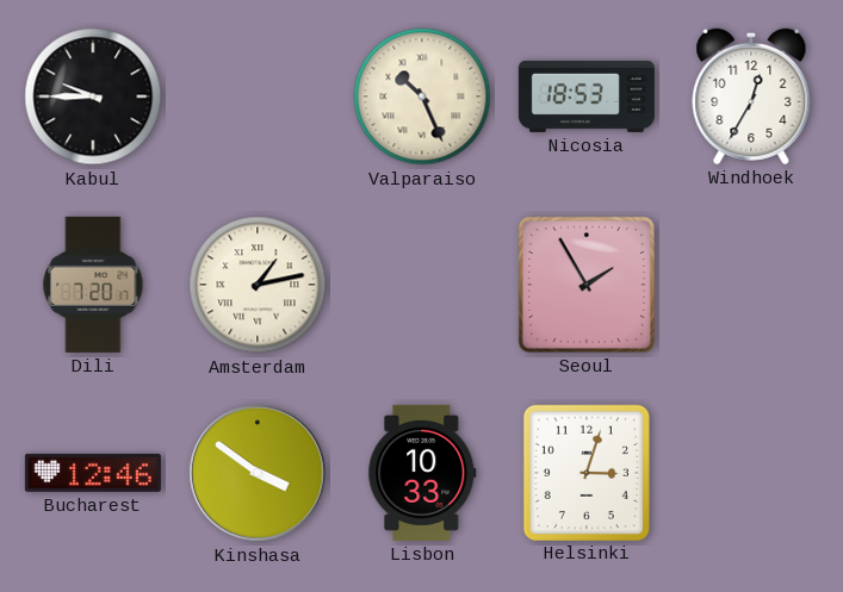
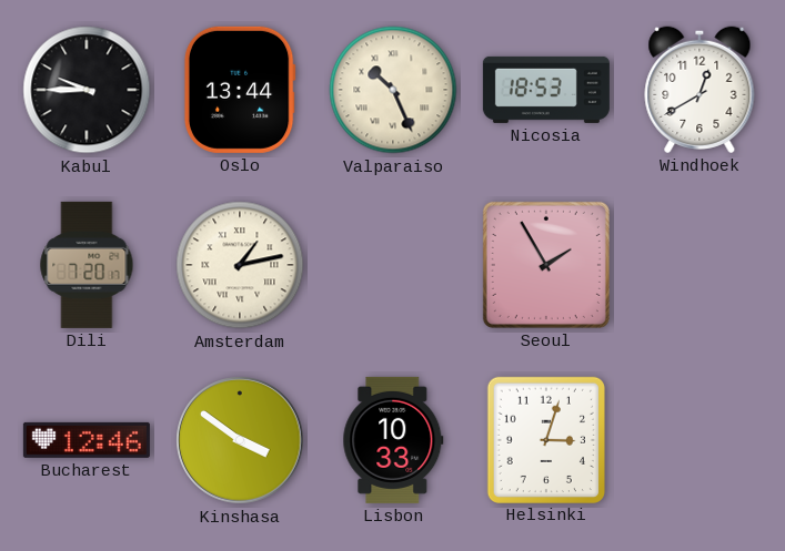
Oslo: none -> 13:44
Windhoek: 12:35 -> 12:40
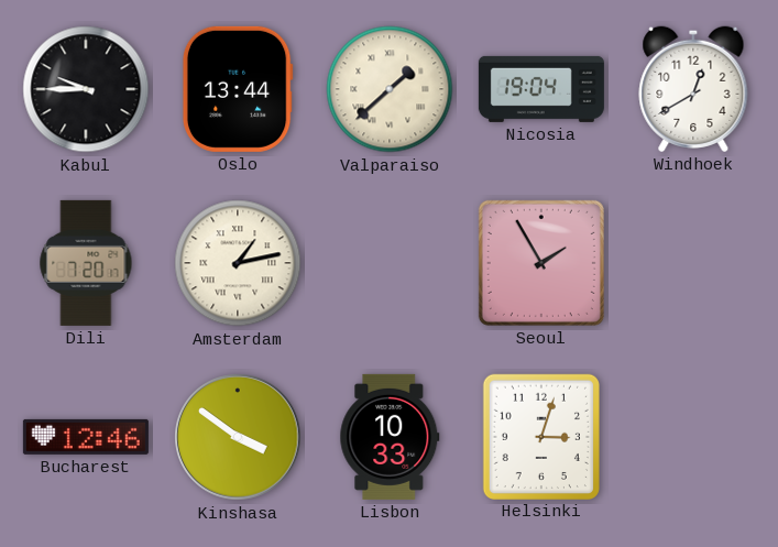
Valparaiso: 10:26 -> 1:38
Nicosia: 18:53 -> 19:04
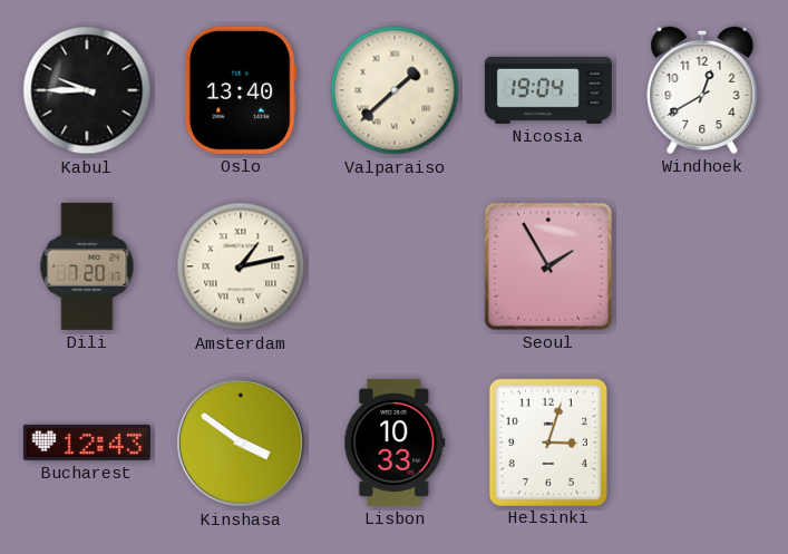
Oslo: 13:44 -> 13:40
Bucharest: 12:46 -> 12:43
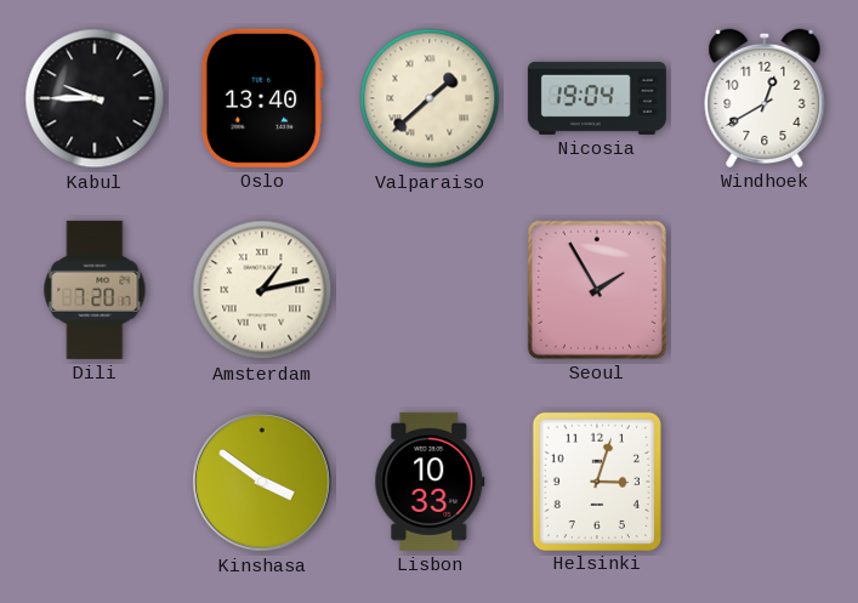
Bucharest: 12:43 -> none
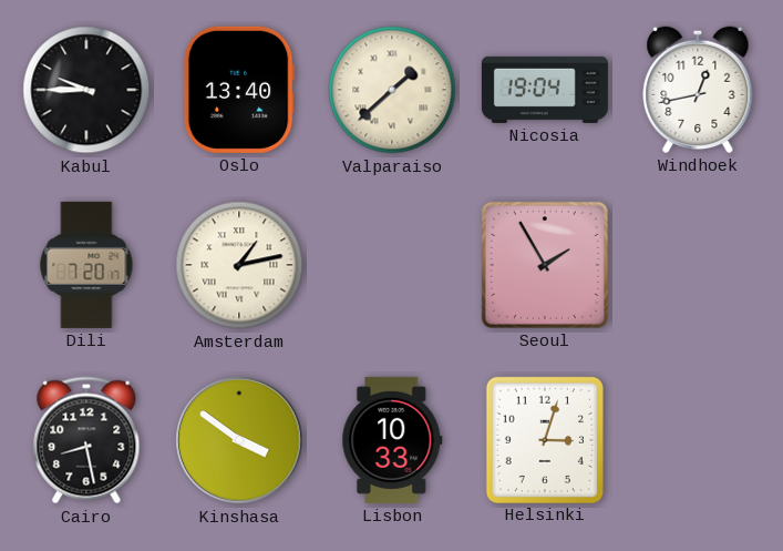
Windhoek: 12:40 -> 12:43
Cairo: none -> 8:28
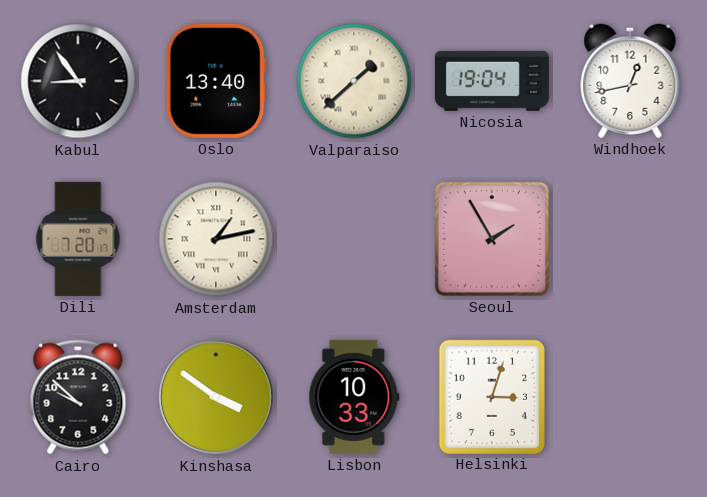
Kabul: 9:45 -> 8:54
Cairo: 8:28 -> 9:52
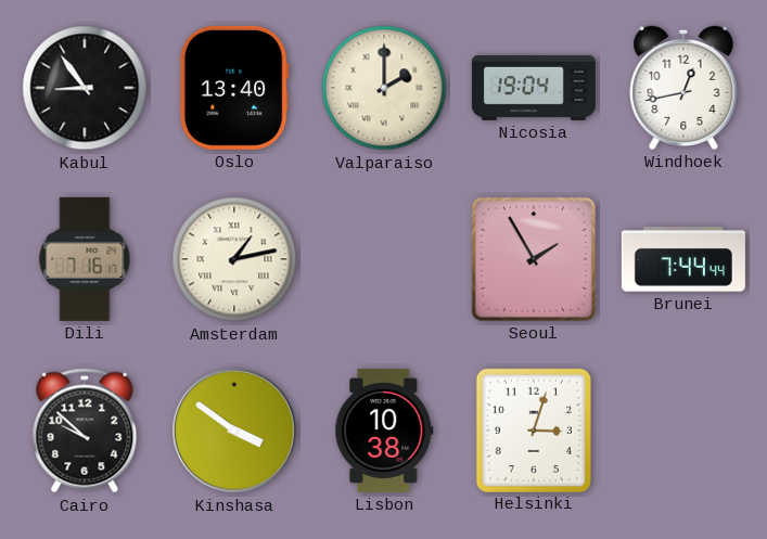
Valparaiso: 1:38 -> 2:00
Dili: 7:20 -> 7:16
Brunei: none -> 7:44
Lisbon: 10:33 -> 10:38
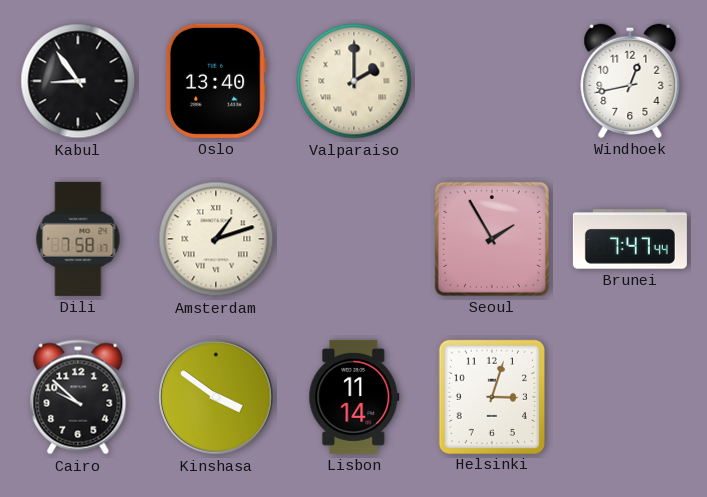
Nicosia: 19:04 -> none
Dili: 7:16 -> 7:58
Amsterdam: 1:13 -> 1:12
Brunei: 7:44 -> 7:47
Lisbon: 10:38 -> 11:14
